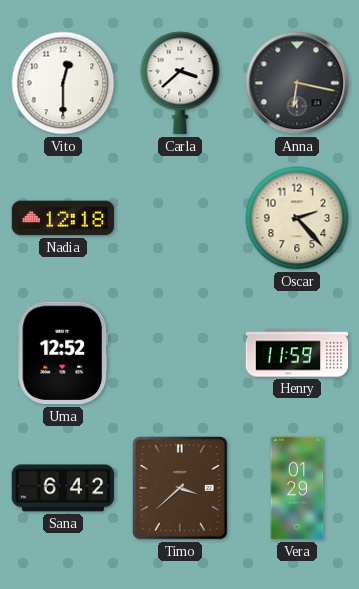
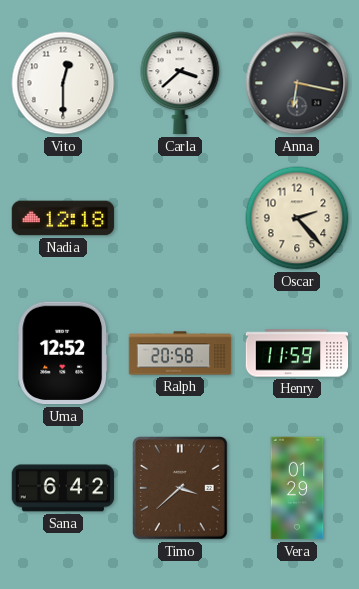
Ralph: none -> 20:58
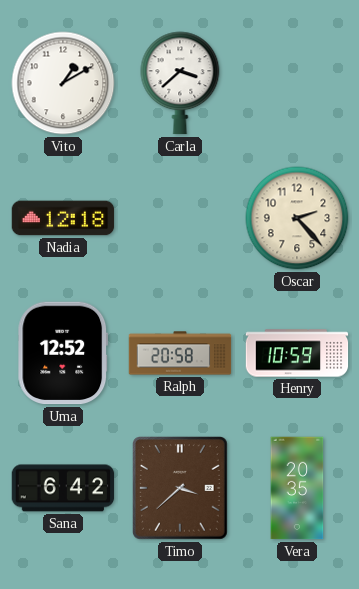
Vito: 12:30 -> 1:10
Anna: 6:17 -> none
Henry: 11:59 -> 10:59
Vera: 01:29 -> 20:35
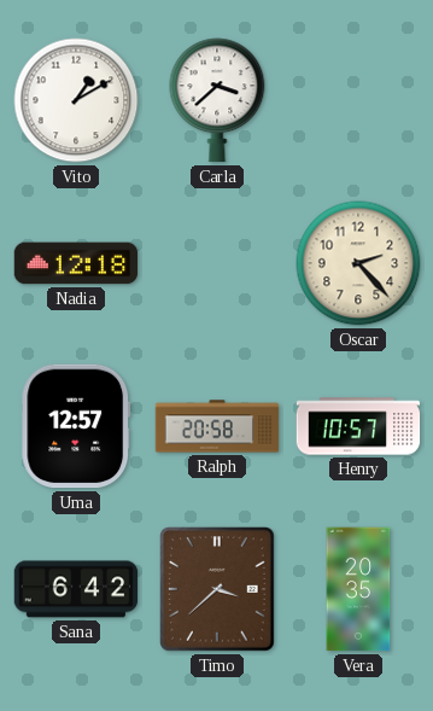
Uma: 12:52 -> 12:57
Henry: 10:59 -> 10:57
